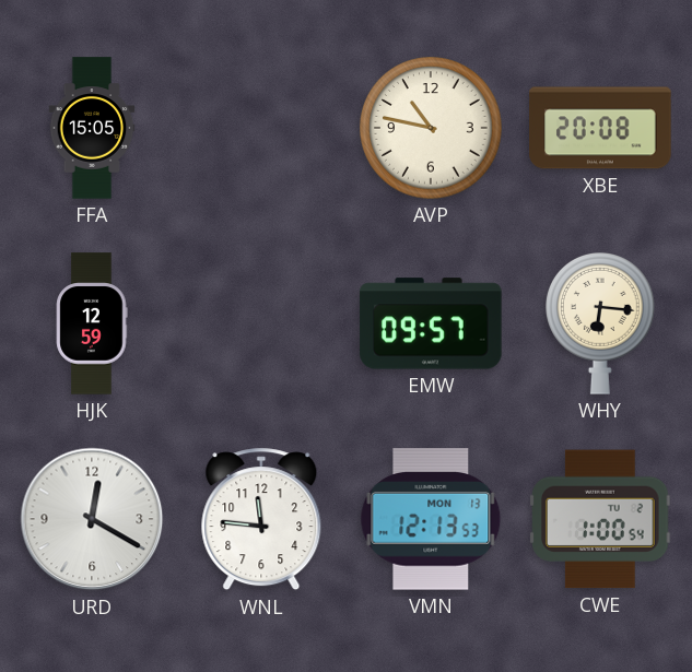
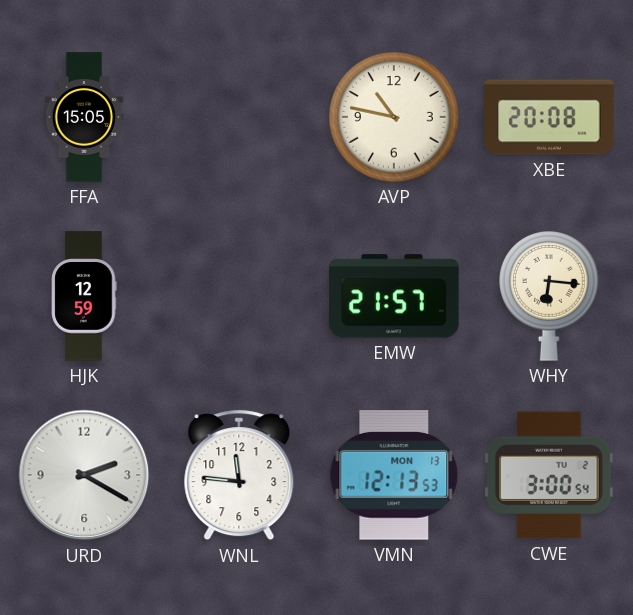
EMW: 09:57 -> 21:57
URD: 12:20 -> 2:20
CWE: 1:00 -> 3:00
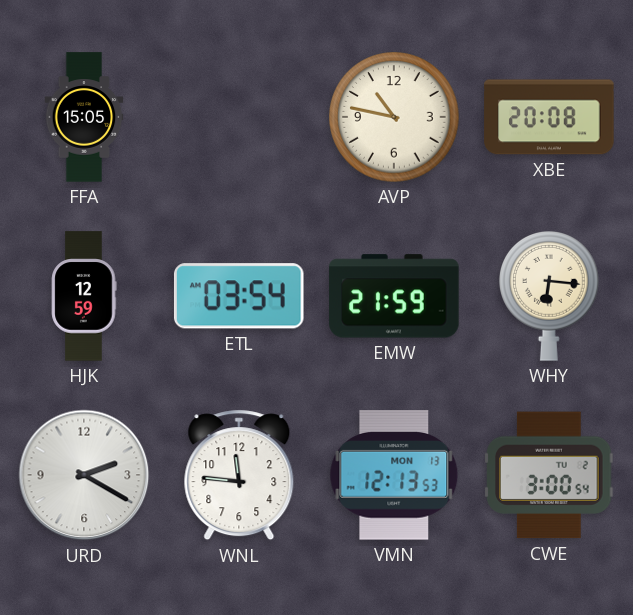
ETL: none -> 03:54
EMW: 21:57 -> 21:59
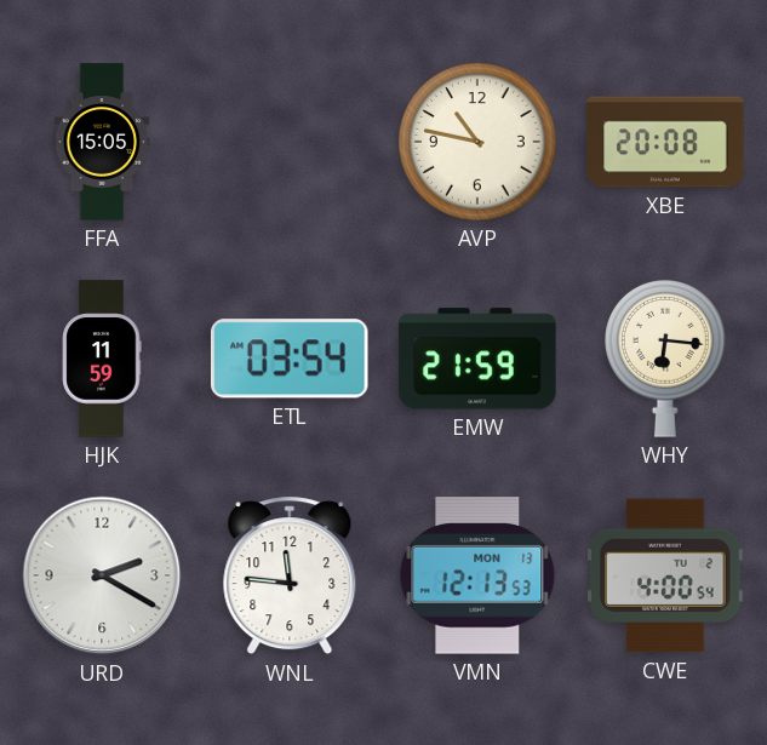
HJK: 12:59 -> 11:59
CWE: 3:00 -> 4:00
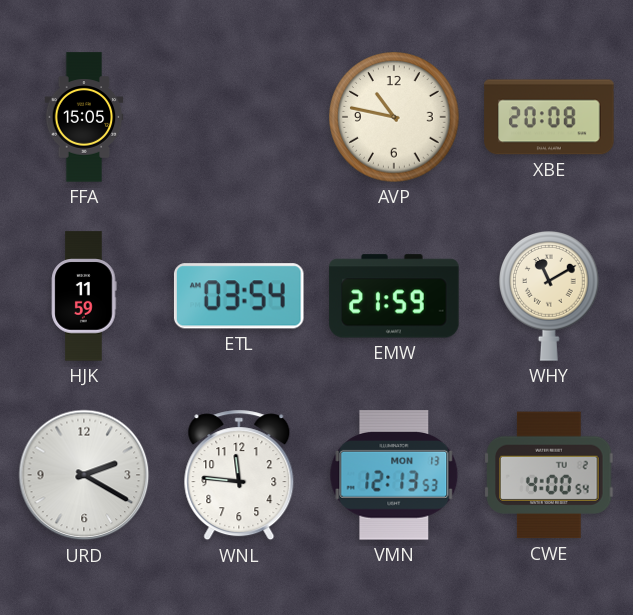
WHY: 6:16 -> 11:10
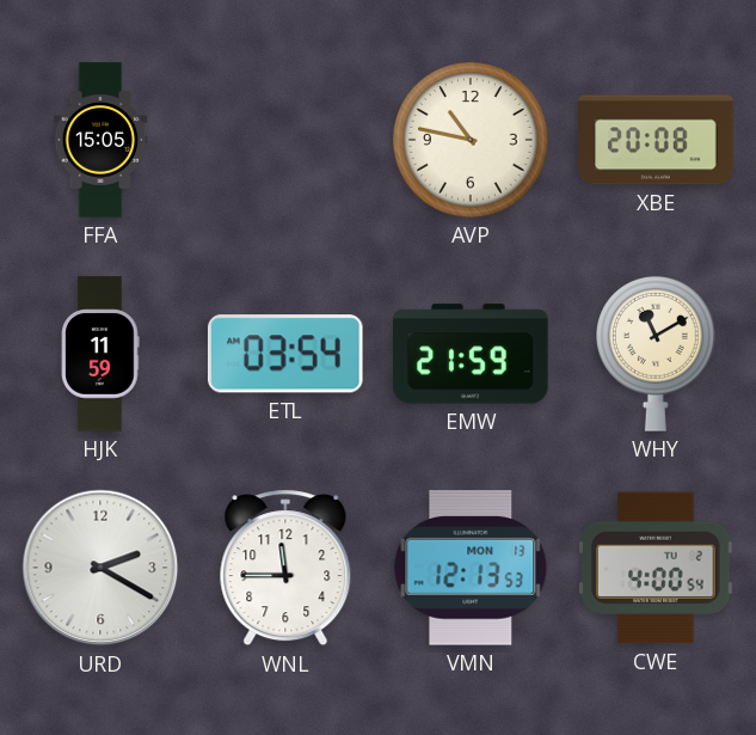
WNL: 11:46 -> 11:45
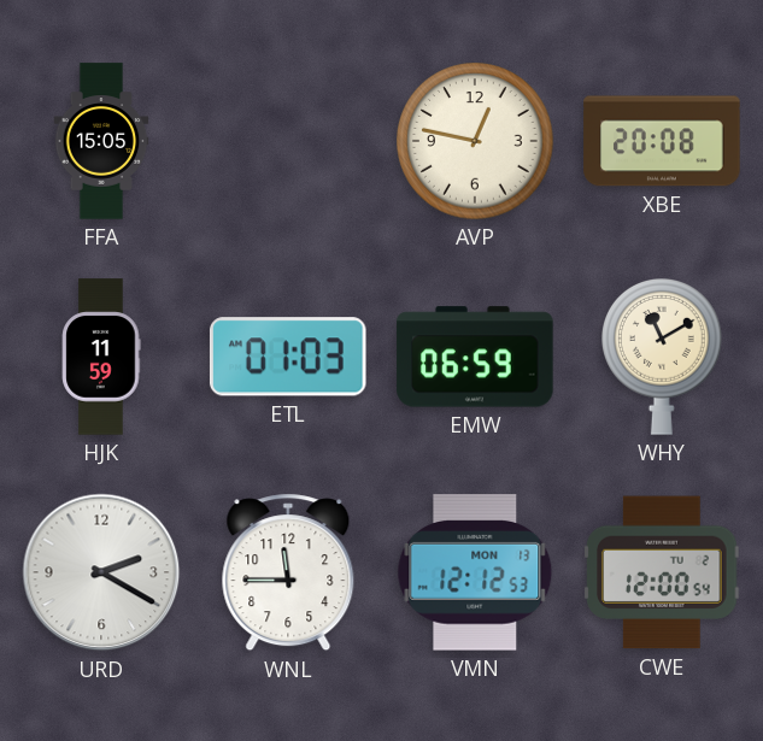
AVP: 10:47 -> 12:47
ETL: 03:54 -> 01:03
EMW: 21:59 -> 06:59
VMN: 12:13 -> 12:12
CWE: 4:00 -> 12:00
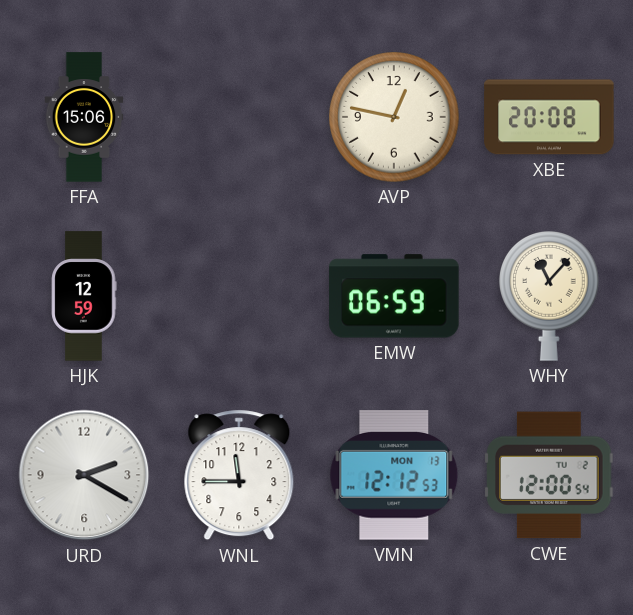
FFA: 15:05 -> 15:06
HJK: 11:59 -> 12:59
ETL: 01:03 -> none
WHY: 11:10 -> 11:07
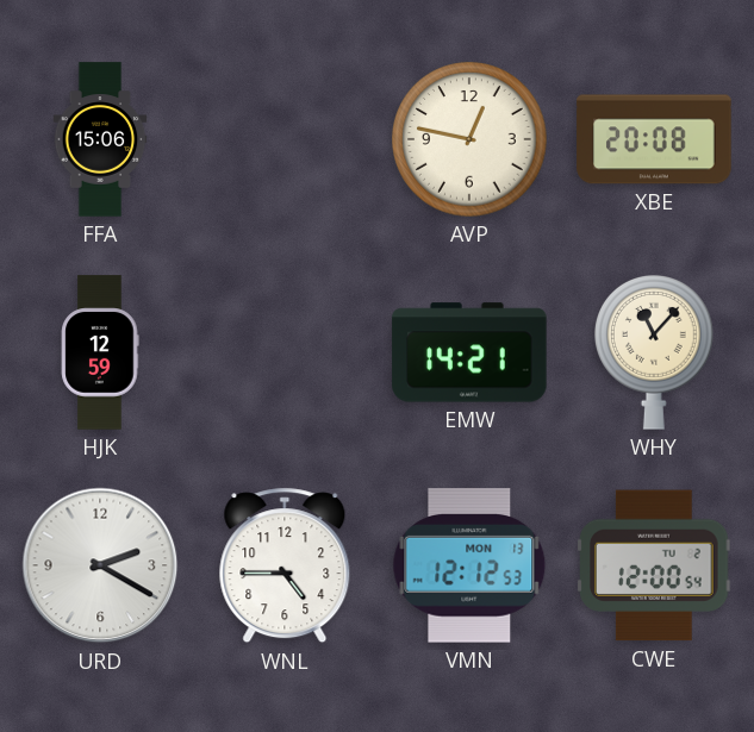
EMW: 06:59 -> 14:21
WNL: 11:45 -> 4:45
